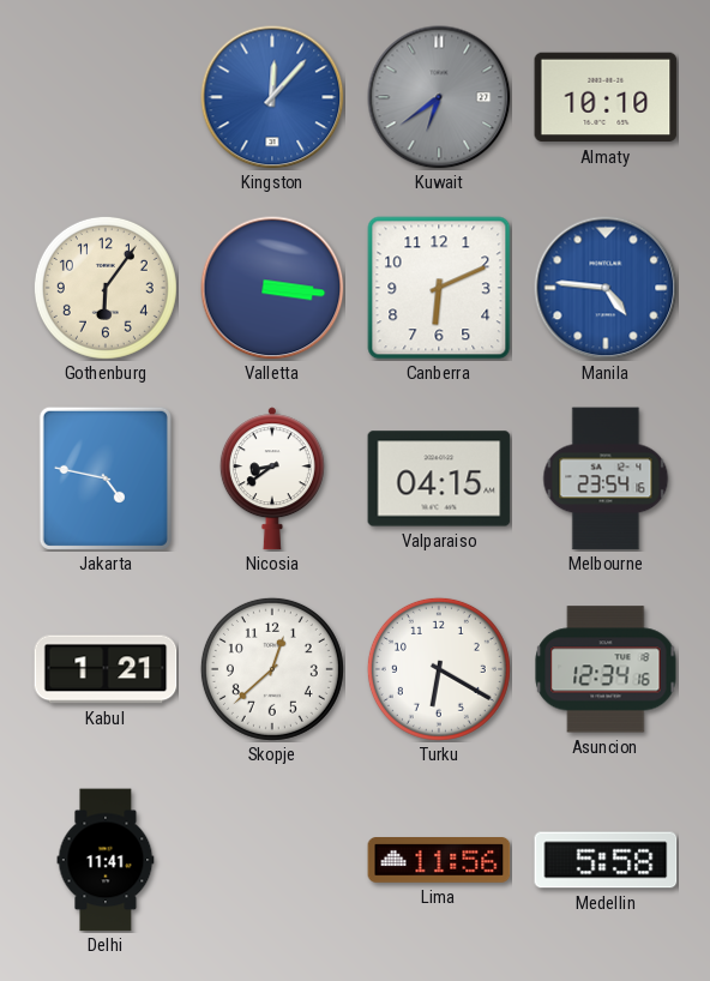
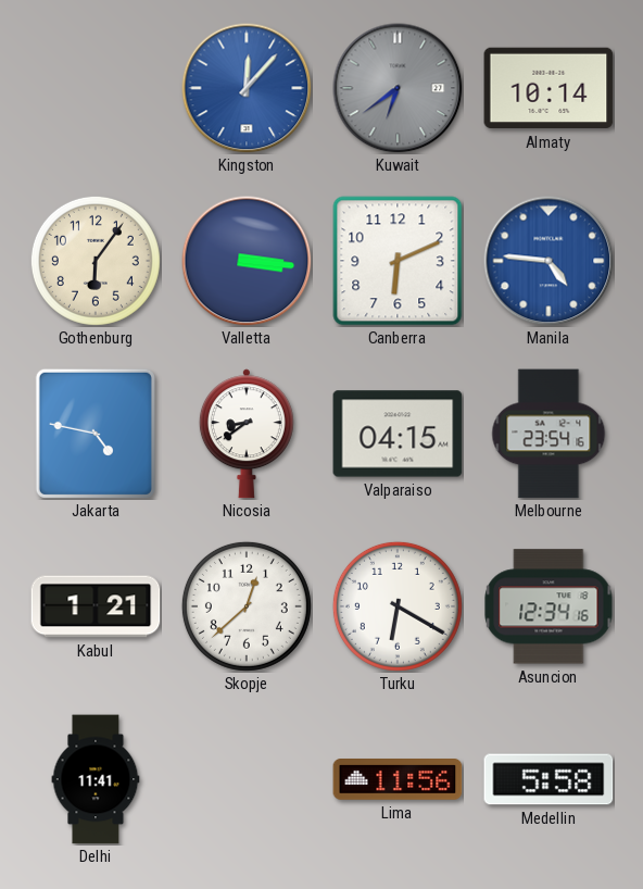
Almaty: 10:10 -> 10:14
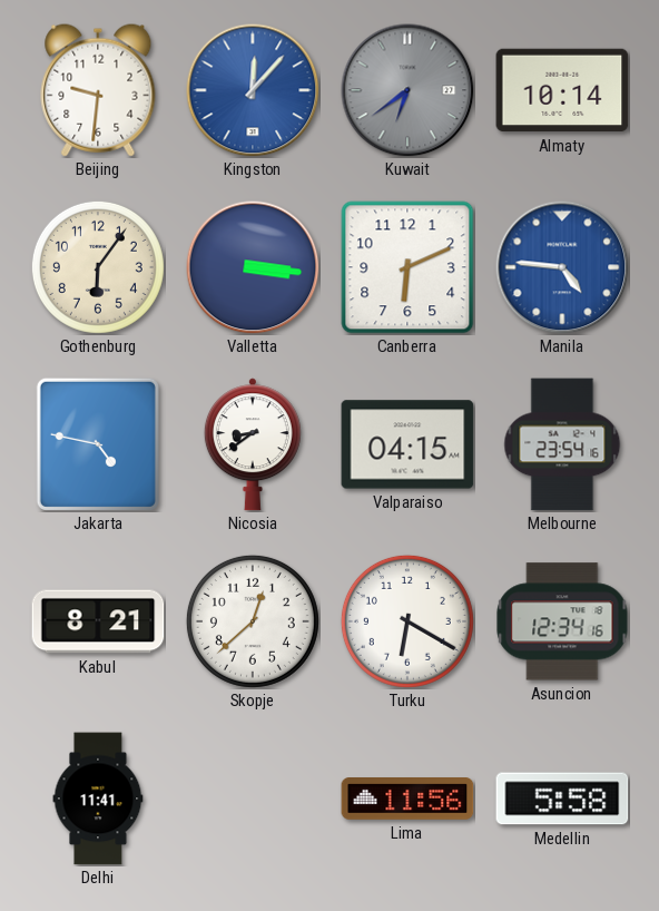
Beijing: none -> 9:31
Kabul: 1:21 -> 8:21
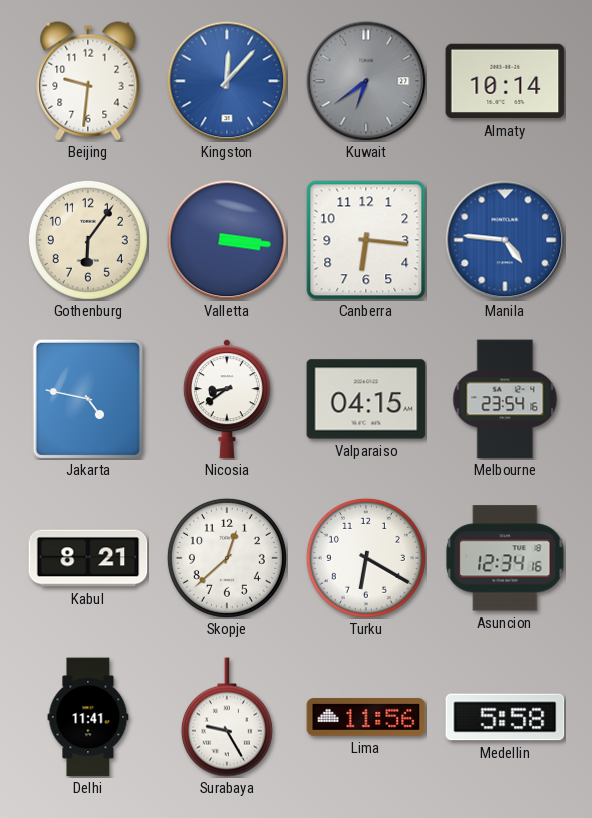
Canberra: 6:11 -> 6:16
Surabaya: none -> 9:25
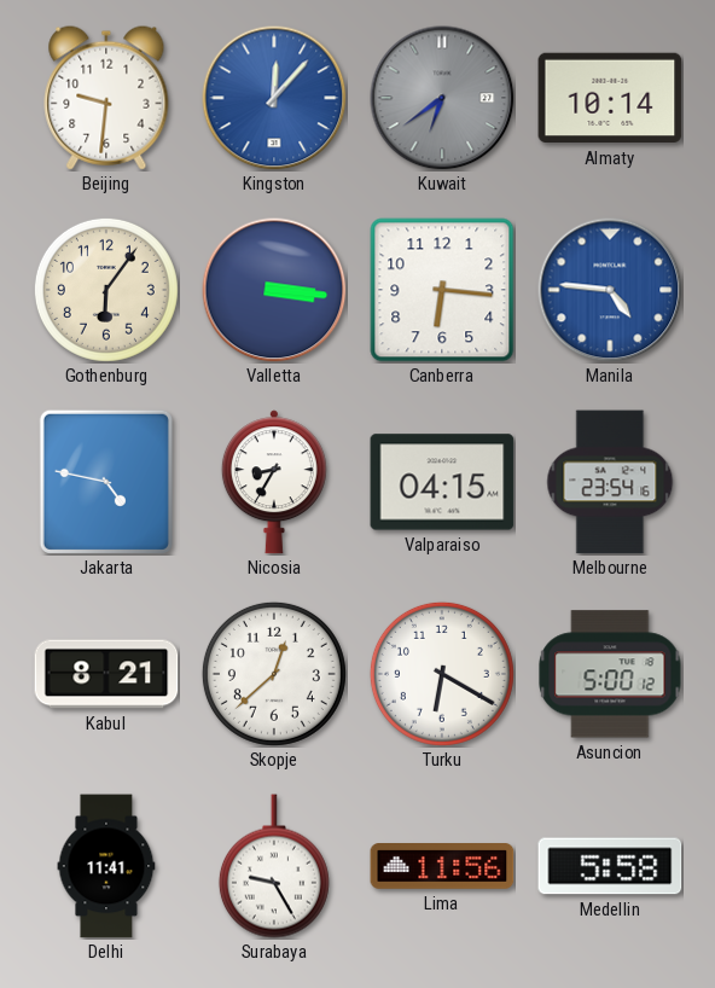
Nicosia: 8:39 -> 8:35
Asuncion: 12:34 -> 5:00
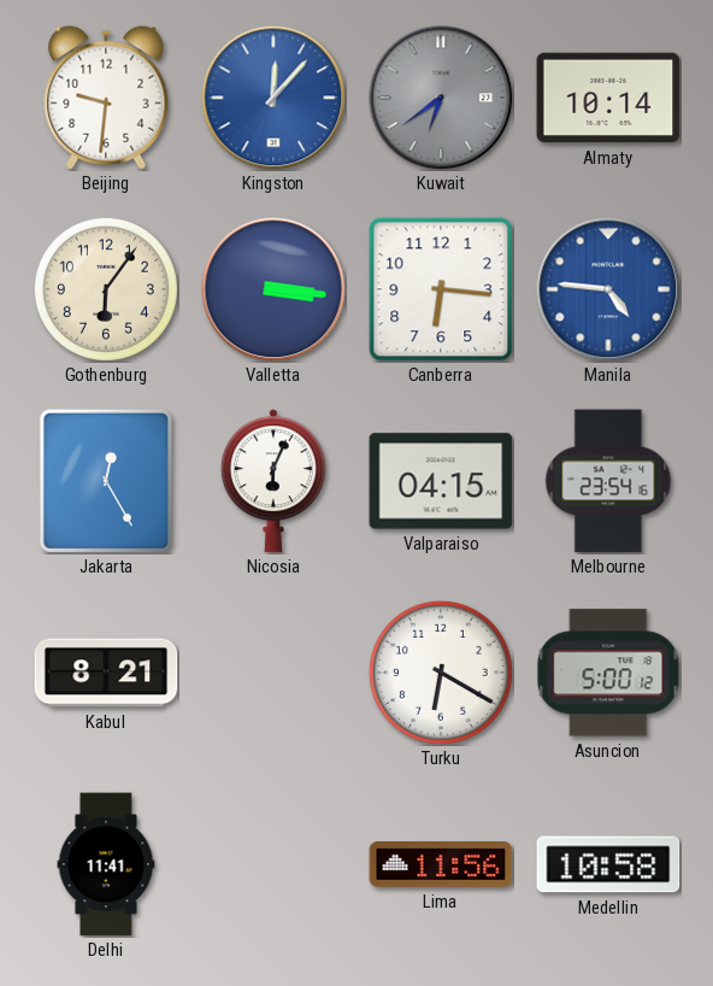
Jakarta: 4:47 -> 12:25
Nicosia: 8:35 -> 6:04
Skopje: 12:38 -> none
Surabaya: 9:25 -> none
Medellin: 5:58 -> 10:58
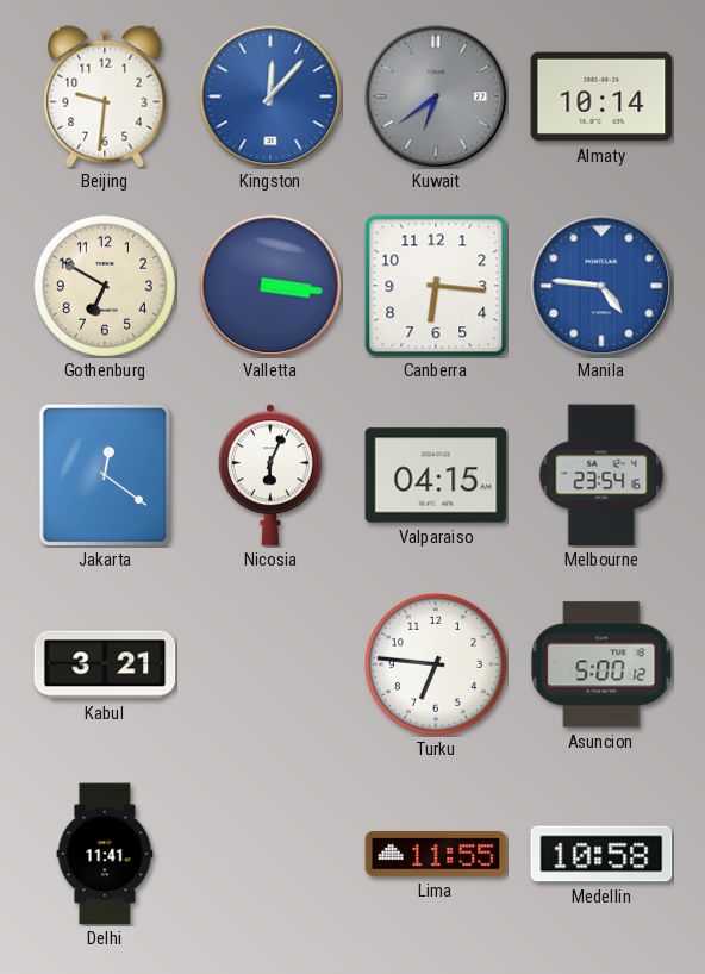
Gothenburg: 6:06 -> 6:50
Jakarta: 12:25 -> 12:21
Kabul: 8:21 -> 3:21
Turku: 6:20 -> 6:46
Lima: 11:56 -> 11:55
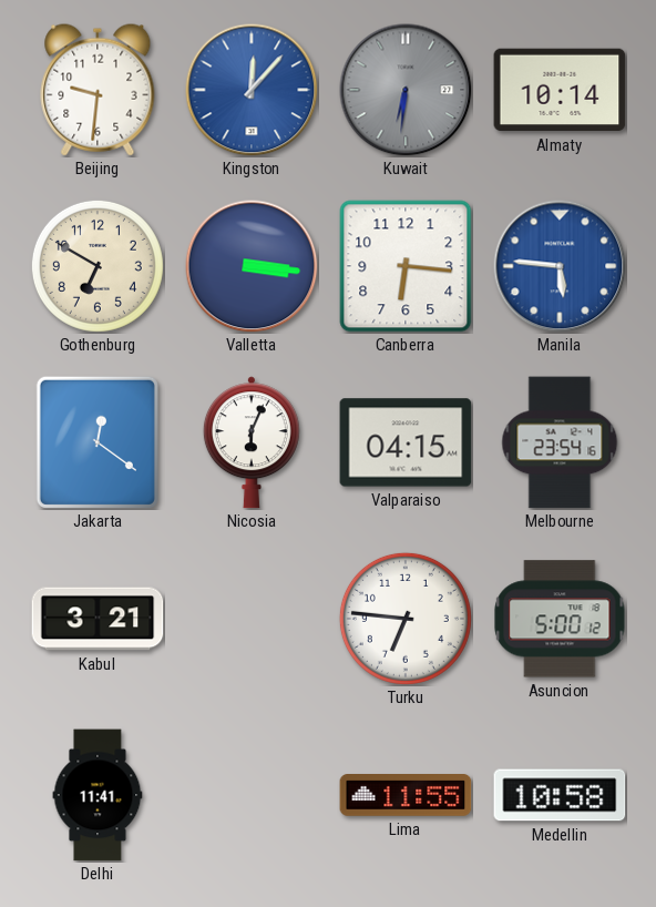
Kuwait: 6:39 -> 6:31
Manila: 4:46 -> 5:46
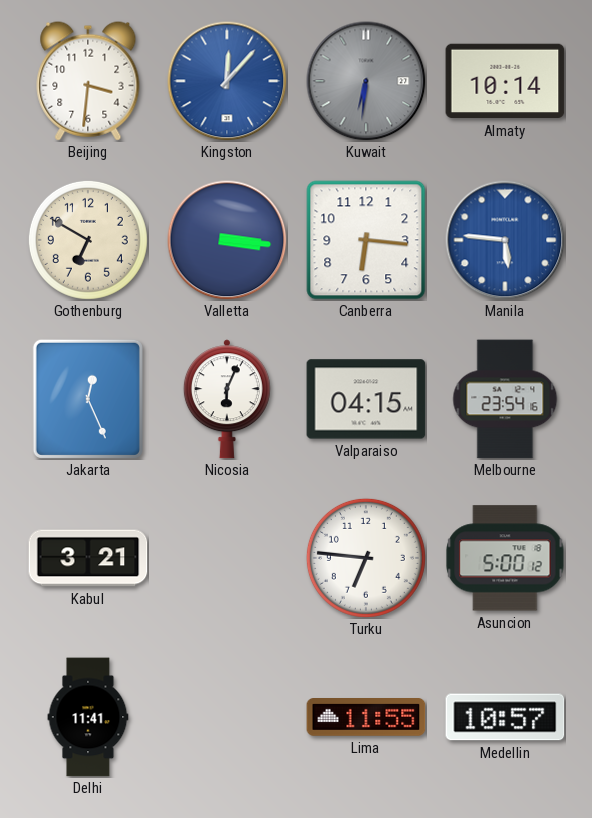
Beijing: 9:31 -> 3:31
Jakarta: 12:21 -> 12:26
Medellin: 10:58 -> 10:57
